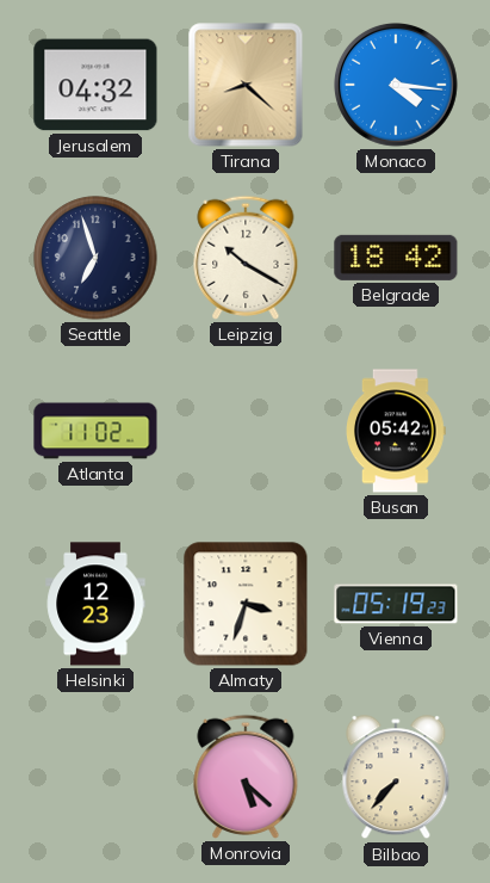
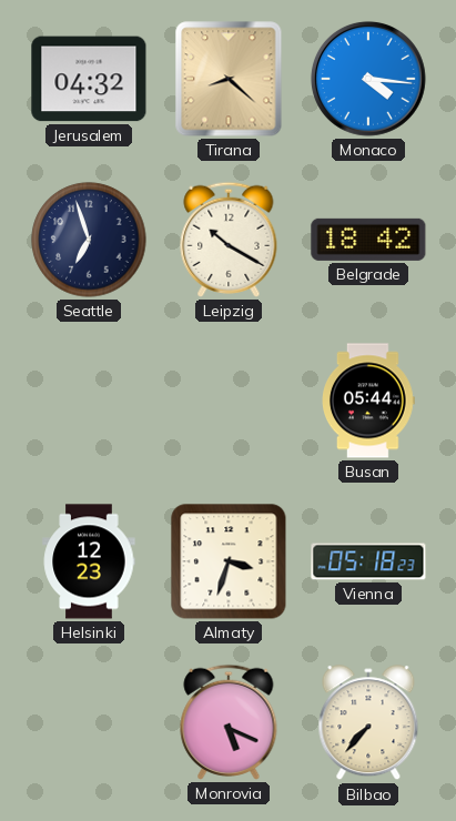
Atlanta: 11:02 -> none
Busan: 05:42 -> 05:44
Vienna: 05:19 -> 05:18
Monrovia: 5:22 -> 5:19
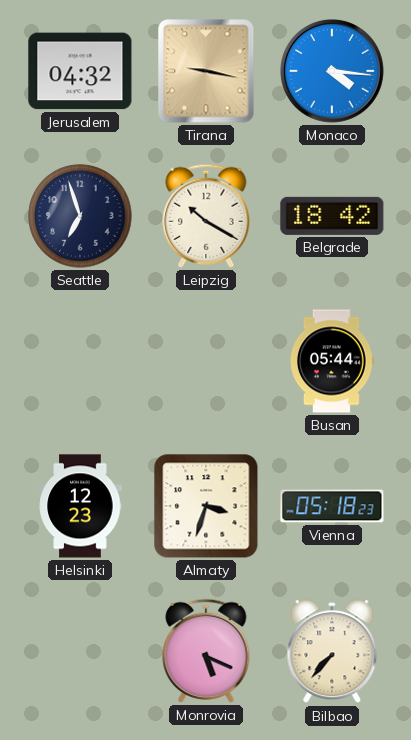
Tirana: 8:22 -> 9:17
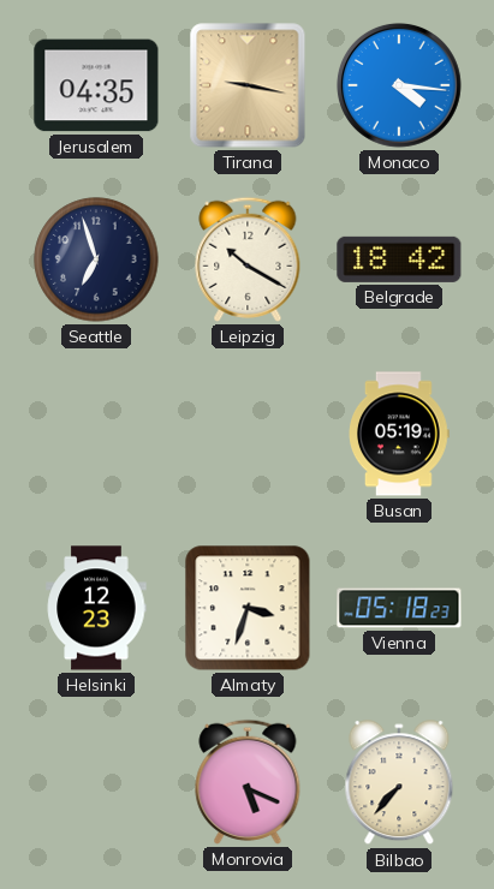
Jerusalem: 04:32 -> 04:35
Busan: 05:44 -> 05:19
